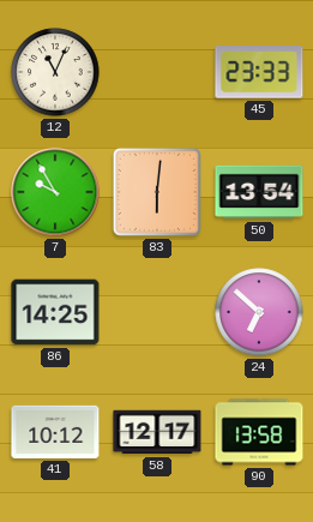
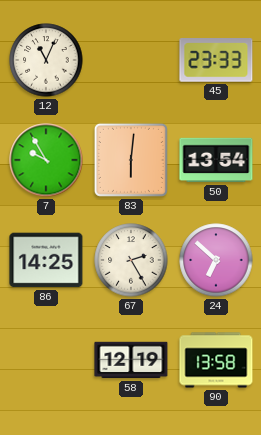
67: none -> 2:25
41: 10:12 -> none
58: 12:17 -> 12:19
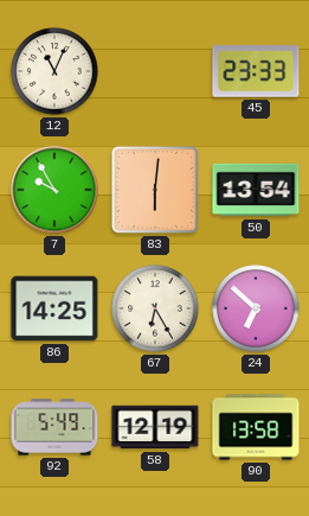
67: 2:25 -> 6:25
92: none -> 5:49
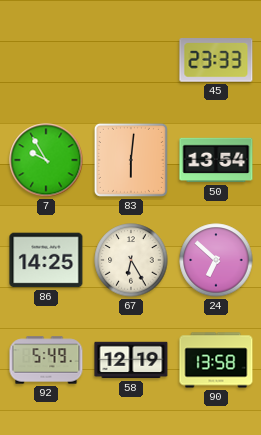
12: 11:04 -> none
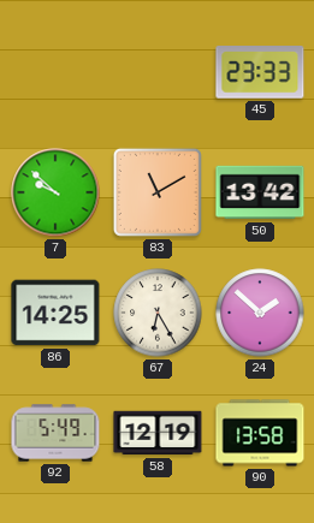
7: 9:55 -> 9:52
83: 6:01 -> 11:10
50: 13:54 -> 13:42
24: 6:52 -> 1:52
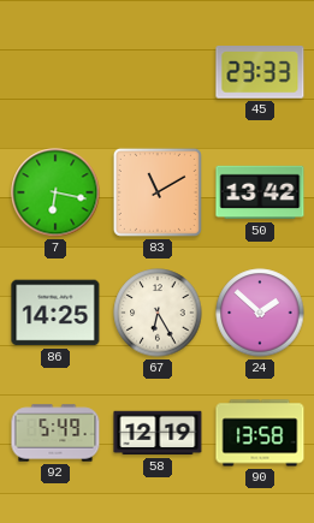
7: 9:52 -> 6:17
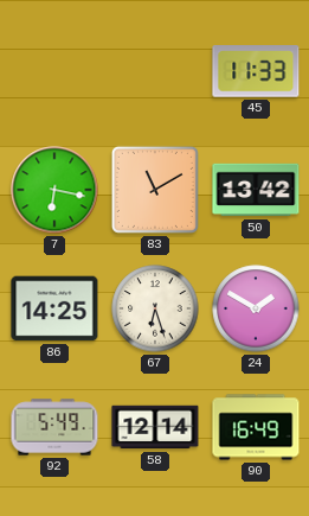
45: 23:33 -> 11:33
67: 6:25 -> 6:27
24: 1:52 -> 1:50
58: 12:19 -> 12:14
90: 13:58 -> 16:49
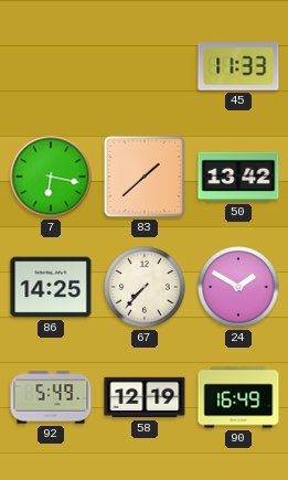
83: 11:10 -> 1:38
67: 6:27 -> 7:37
58: 12:14 -> 12:19
